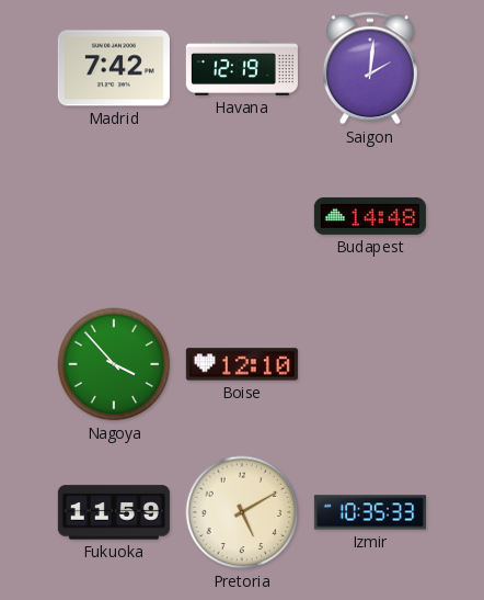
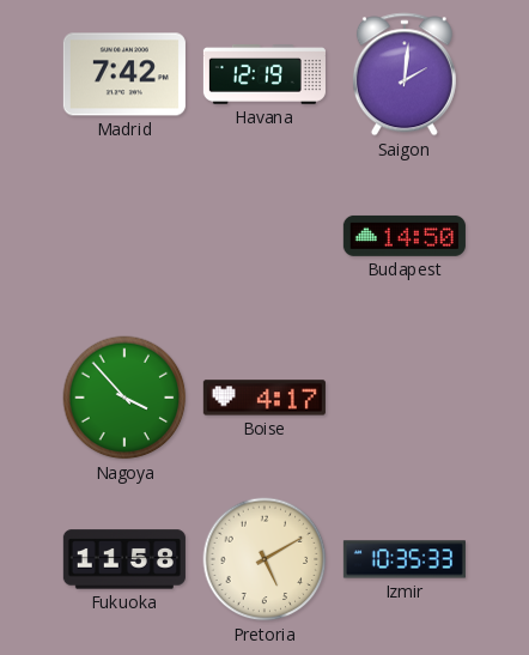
Budapest: 14:48 -> 14:50
Boise: 12:10 -> 4:17
Fukuoka: 11:59 -> 11:58
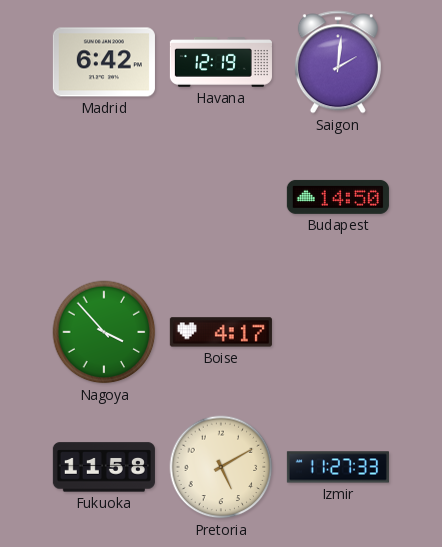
Madrid: 7:42 -> 6:42
Izmir: 10:35 -> 11:27
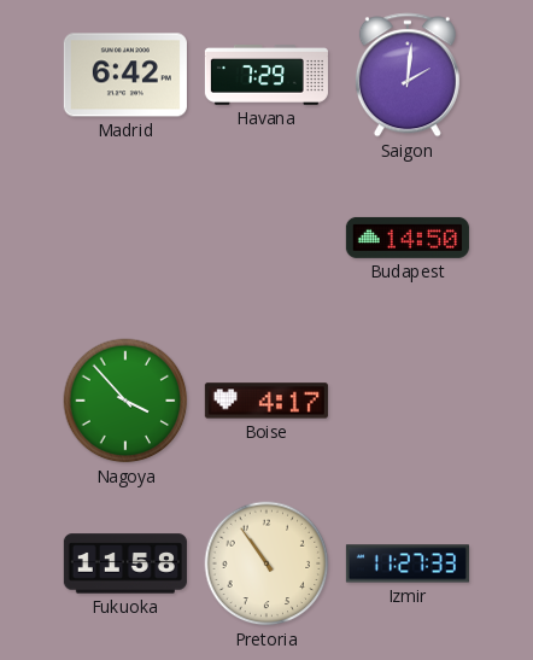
Havana: 12:19 -> 7:29
Pretoria: 5:10 -> 10:54
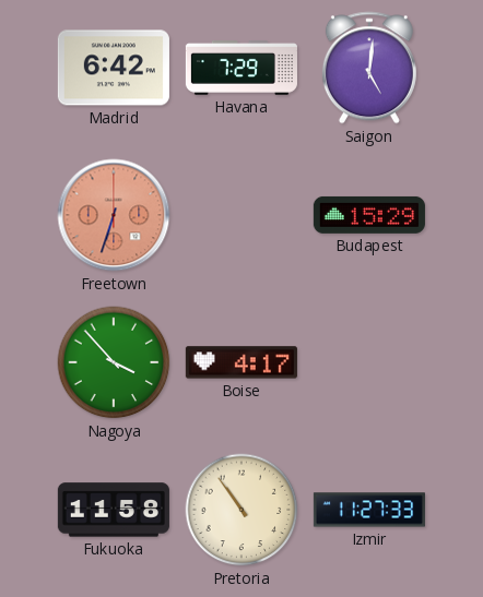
Saigon: 2:01 -> 5:01
Freetown: none -> 6:33
Budapest: 14:50 -> 15:29
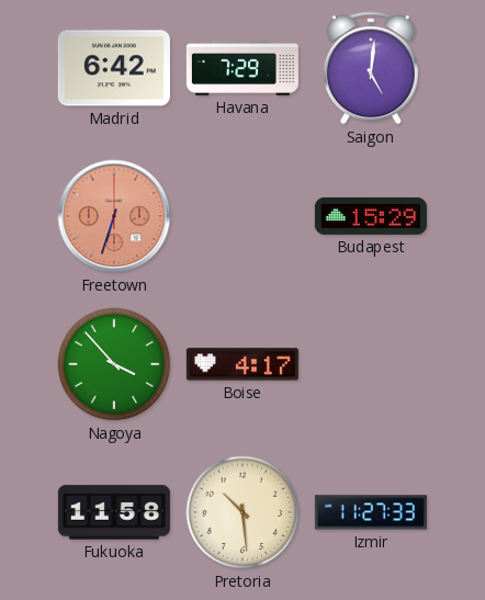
Pretoria: 10:54 -> 10:29
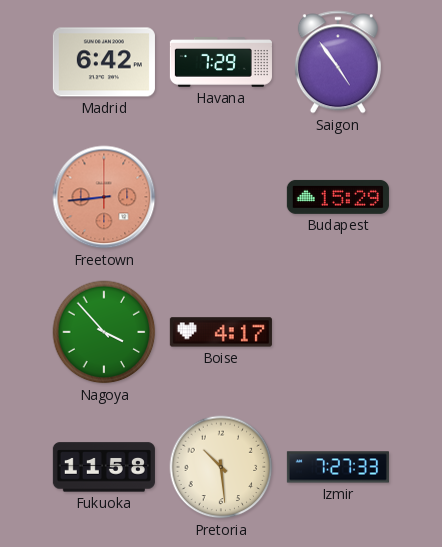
Saigon: 5:01 -> 4:54
Freetown: 6:33 -> 8:44
Izmir: 11:27 -> 7:27
